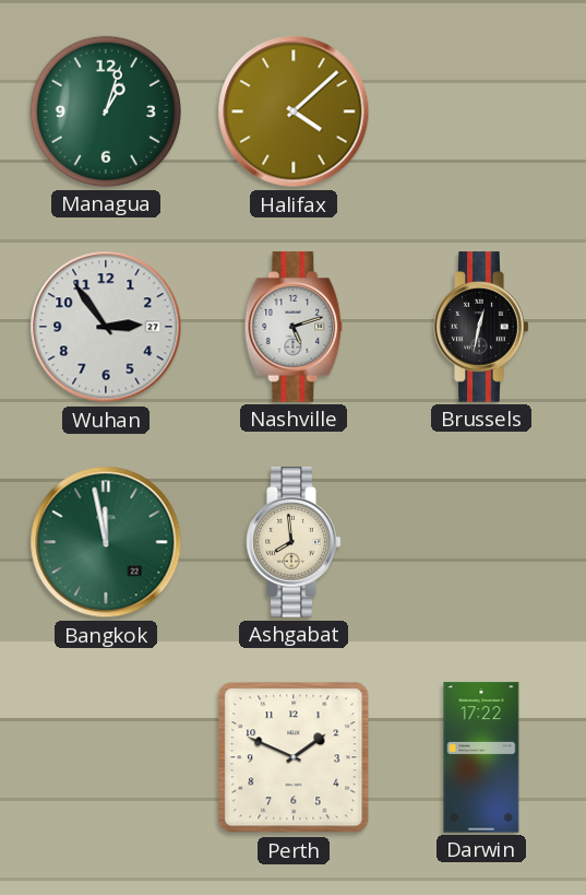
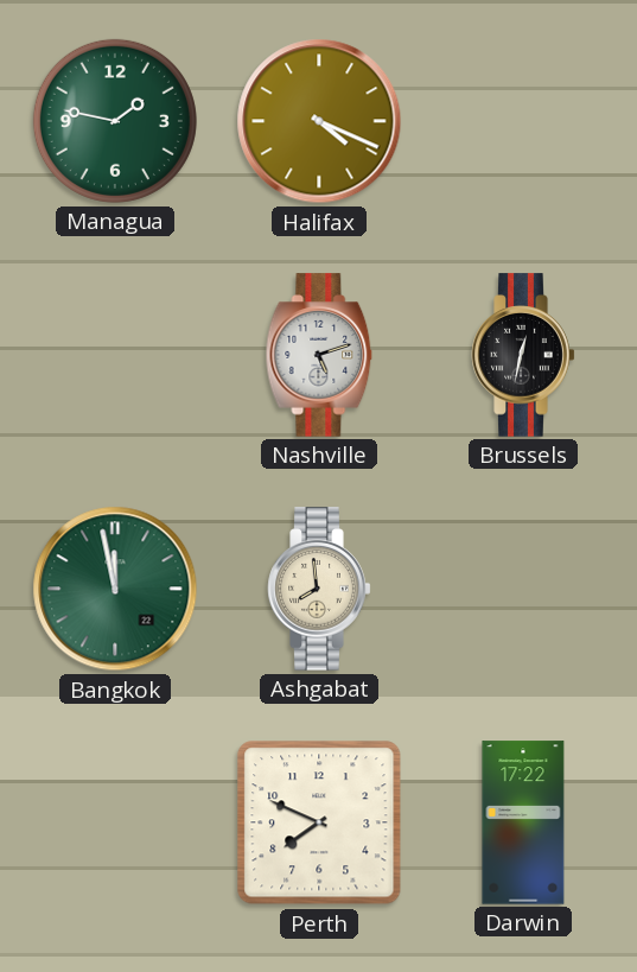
Managua: 1:03 -> 1:47
Halifax: 4:08 -> 4:19
Wuhan: 2:54 -> none
Perth: 1:49 -> 7:49
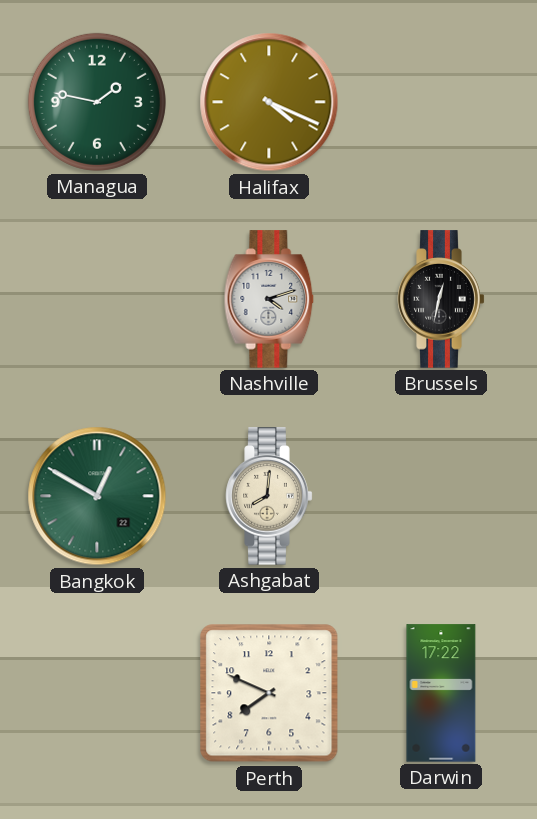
Nashville: 5:12 -> 4:12
Bangkok: 11:58 -> 12:50
Ashgabat: 7:59 -> 8:01
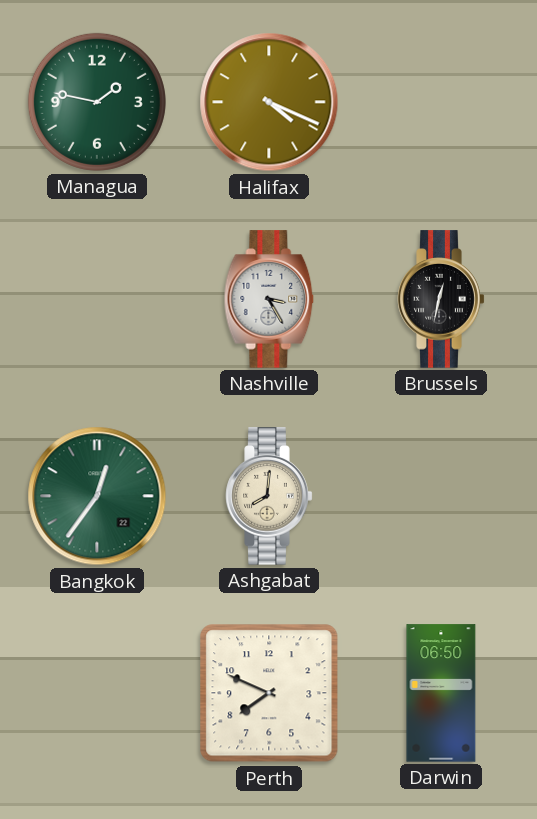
Nashville: 4:12 -> 3:25
Bangkok: 12:50 -> 12:36
Darwin: 17:22 -> 06:50
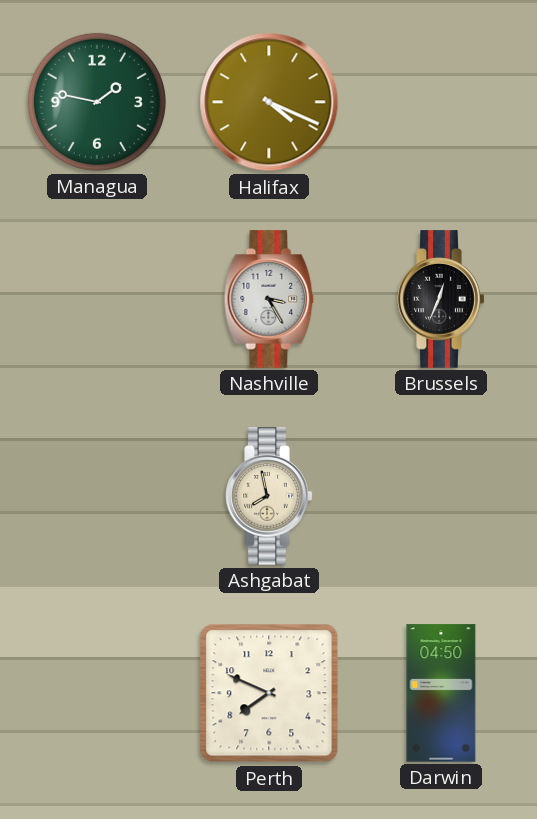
Brussels: 12:32 -> 12:34
Bangkok: 12:36 -> none
Ashgabat: 8:01 -> 7:58
Darwin: 06:50 -> 04:50
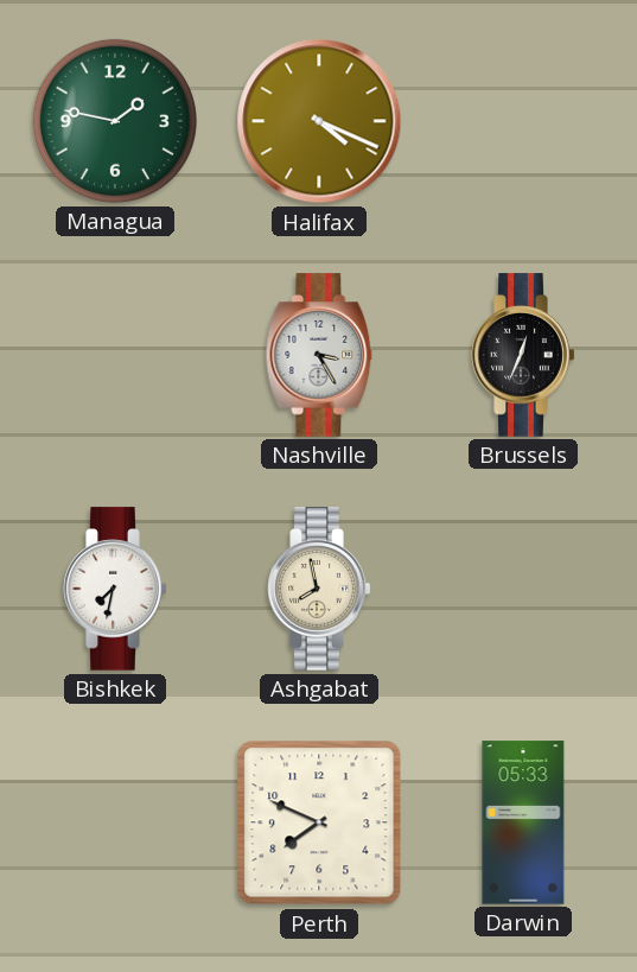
Bishkek: none -> 7:32
Darwin: 04:50 -> 05:33
